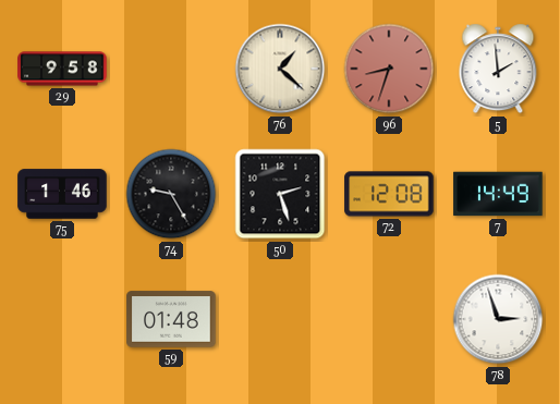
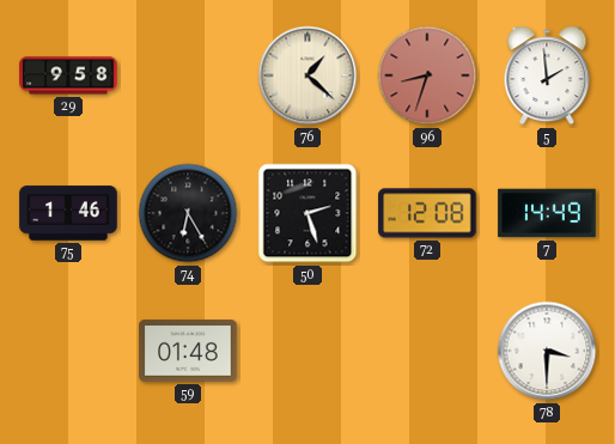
74: 9:25 -> 6:25
78: 2:57 -> 3:30
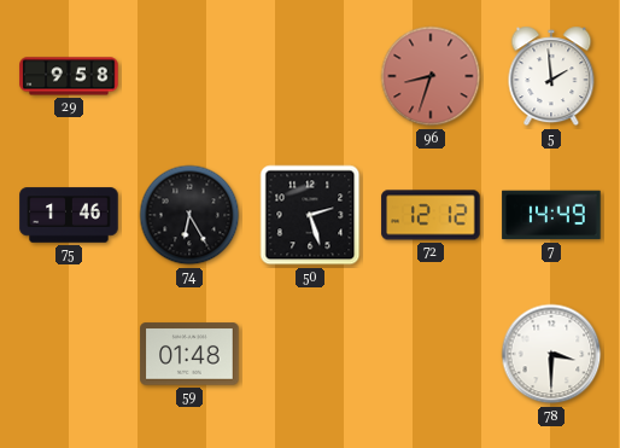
76: 1:22 -> none
72: 12:08 -> 12:12
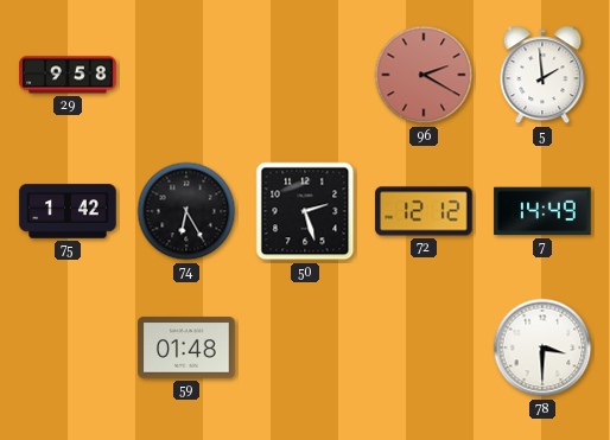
96: 8:33 -> 2:20
75: 1:46 -> 1:42
